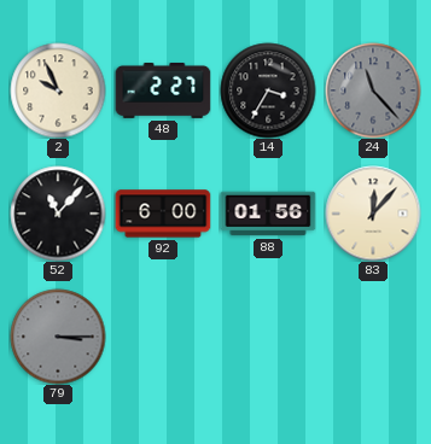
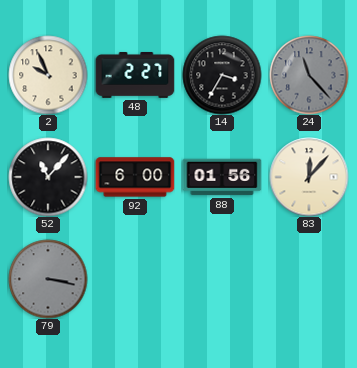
79: 3:15 -> 3:17
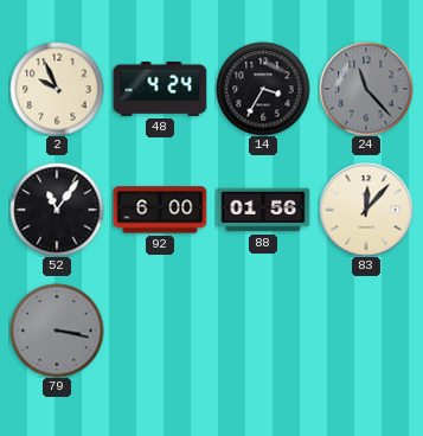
48: 2:27 -> 4:24
52: 11:07 -> 11:06
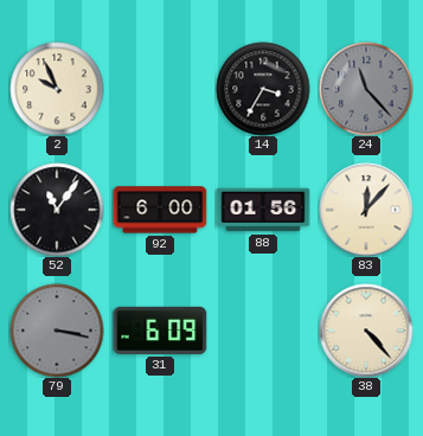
48: 4:24 -> none
31: none -> 6:09
38: none -> 4:23
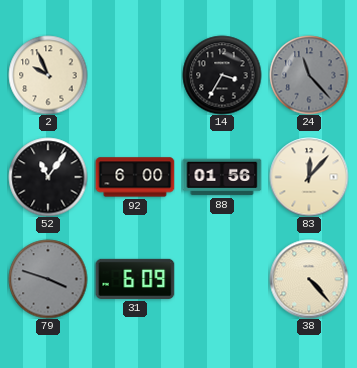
79: 3:17 -> 3:48
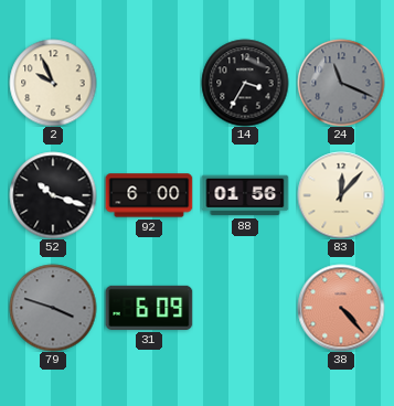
24: 11:23 -> 11:19
52: 11:06 -> 10:18
38 dial: cream -> salmon
